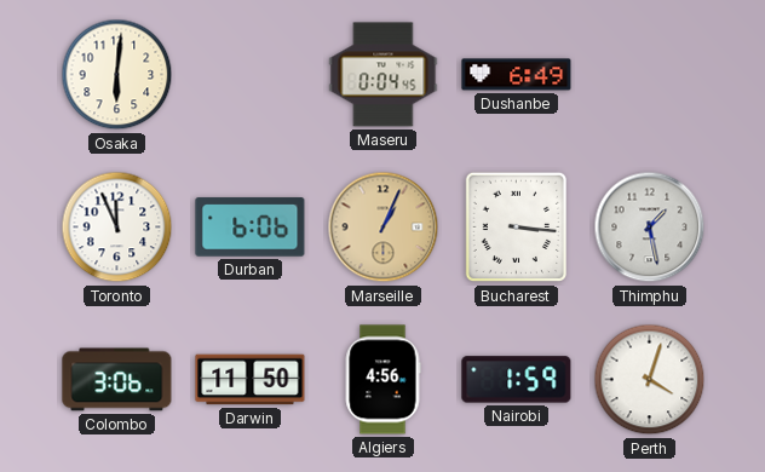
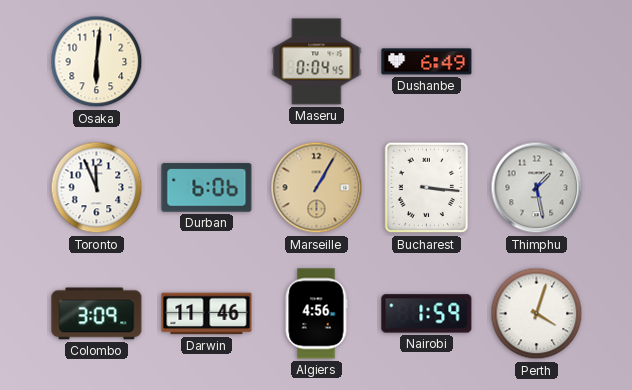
Marseille: 1:04 -> 1:05
Colombo: 3:06 -> 3:09
Darwin: 11:50 -> 11:46
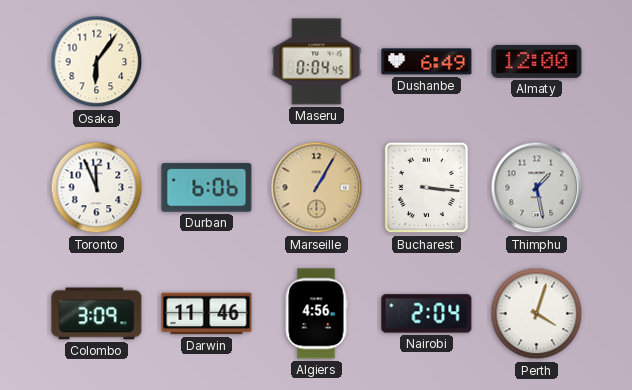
Osaka: 6:01 -> 6:06
Almaty: none -> 12:00
Nairobi: 1:59 -> 2:04
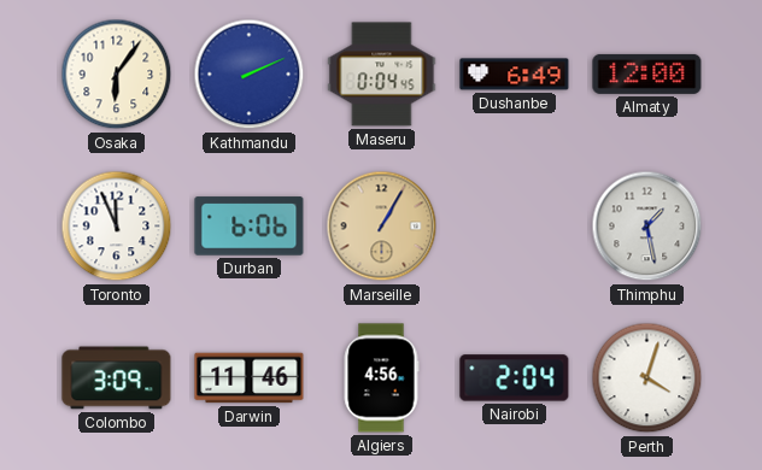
Kathmandu: none -> 2:11
Bucharest: 3:16 -> none
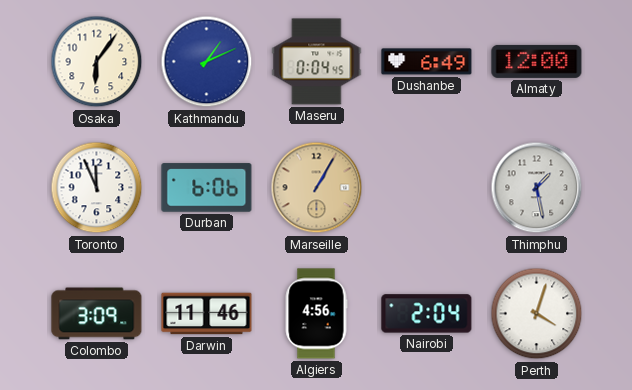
Kathmandu: 2:11 -> 1:11
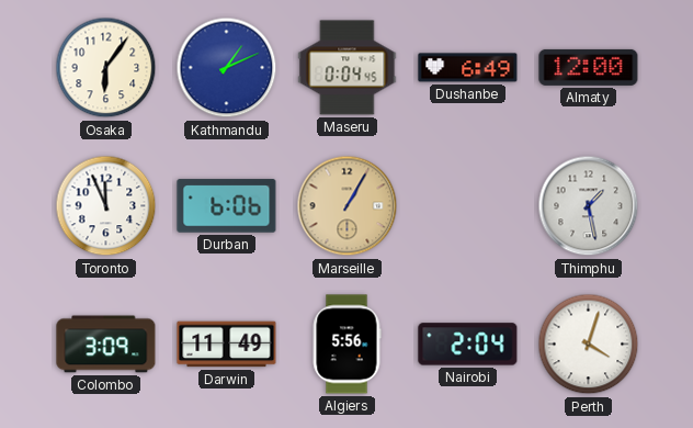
Darwin: 11:46 -> 11:49
Algiers: 4:56 -> 5:56
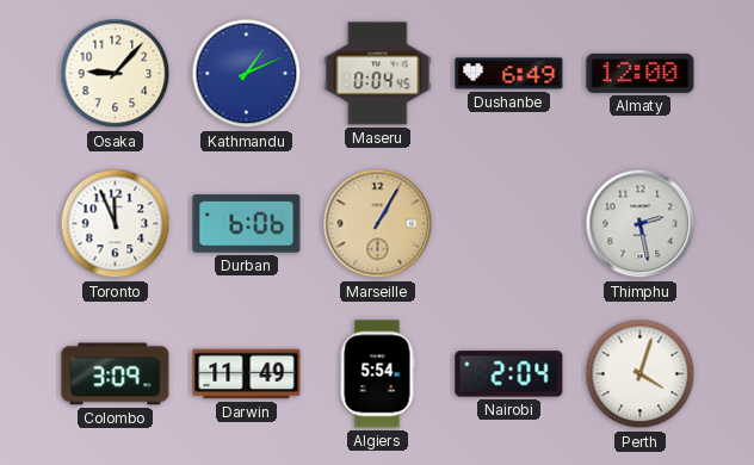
Osaka: 6:06 -> 9:07
Thimphu: 1:28 -> 2:28
Algiers: 5:56 -> 5:54
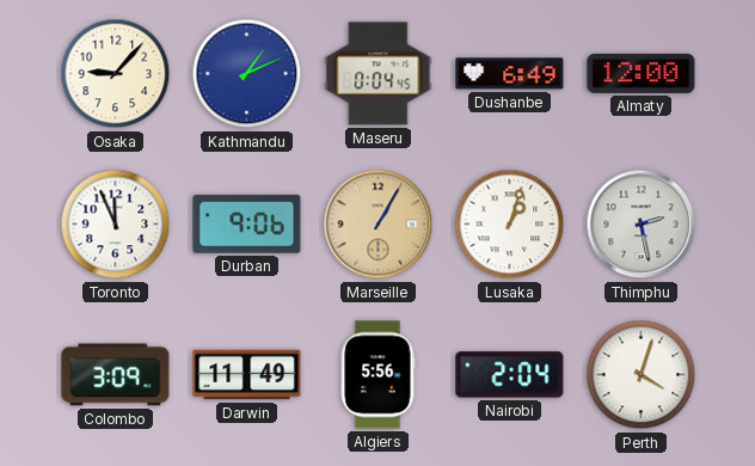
Durban: 6:06 -> 9:06
Lusaka: none -> 1:03
Algiers: 5:54 -> 5:56
